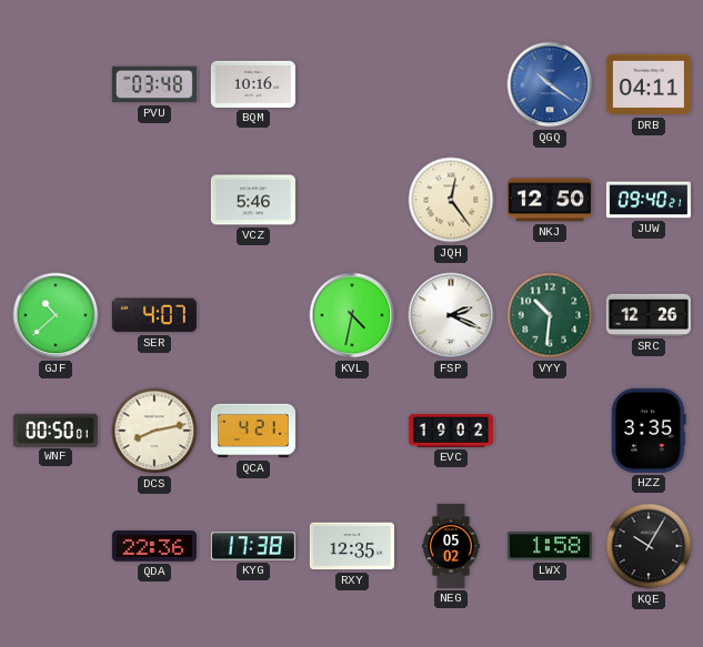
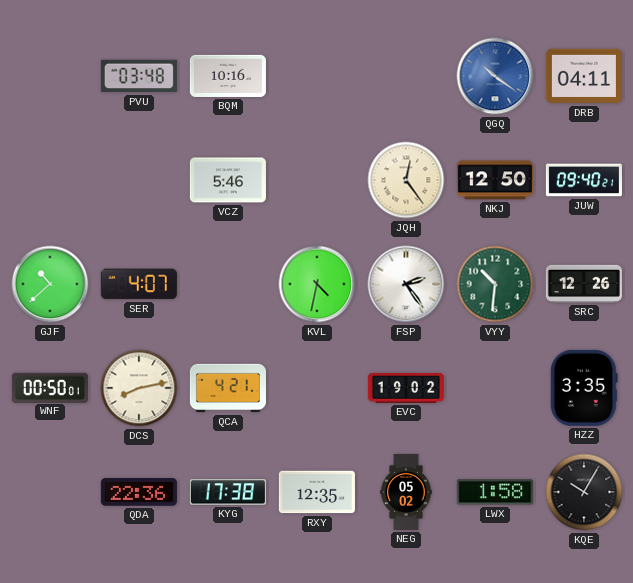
FSP: 2:19 -> 2:24
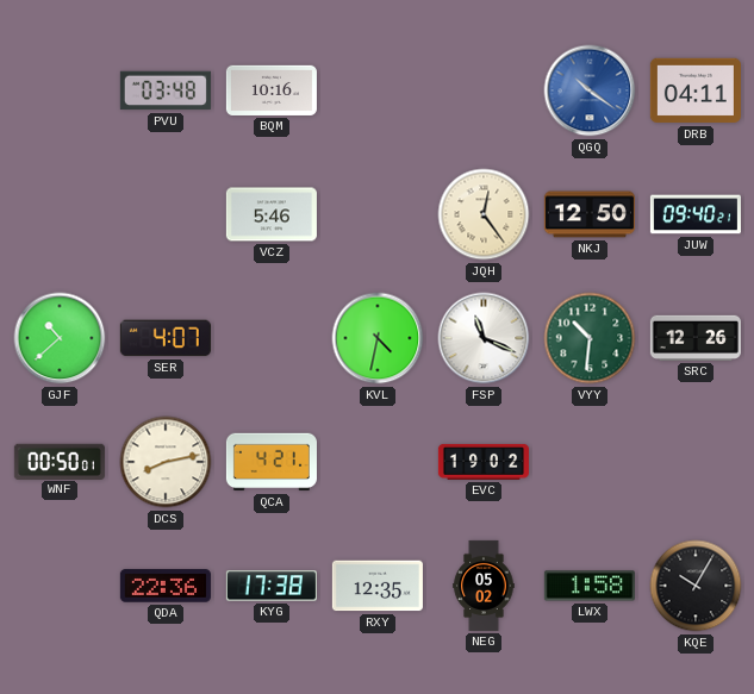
FSP: 2:24 -> 11:19
HZZ: 3:35 -> none
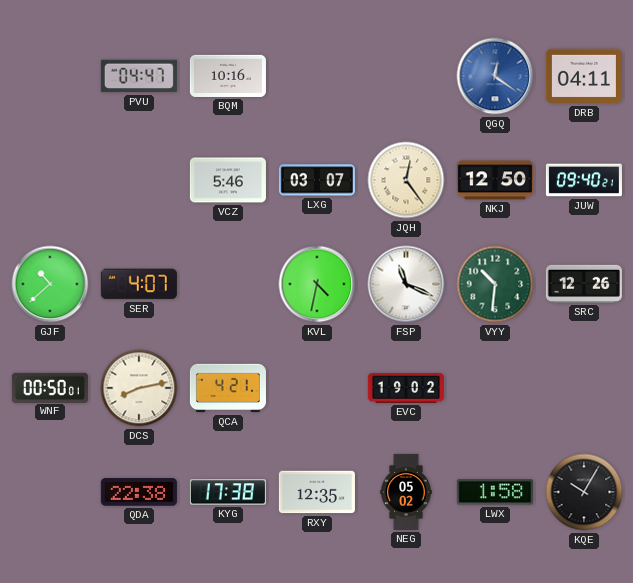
PVU: 03:48 -> 04:47
QGQ: 10:21 -> 12:21
LXG: none -> 03:07
QDA: 22:36 -> 22:38
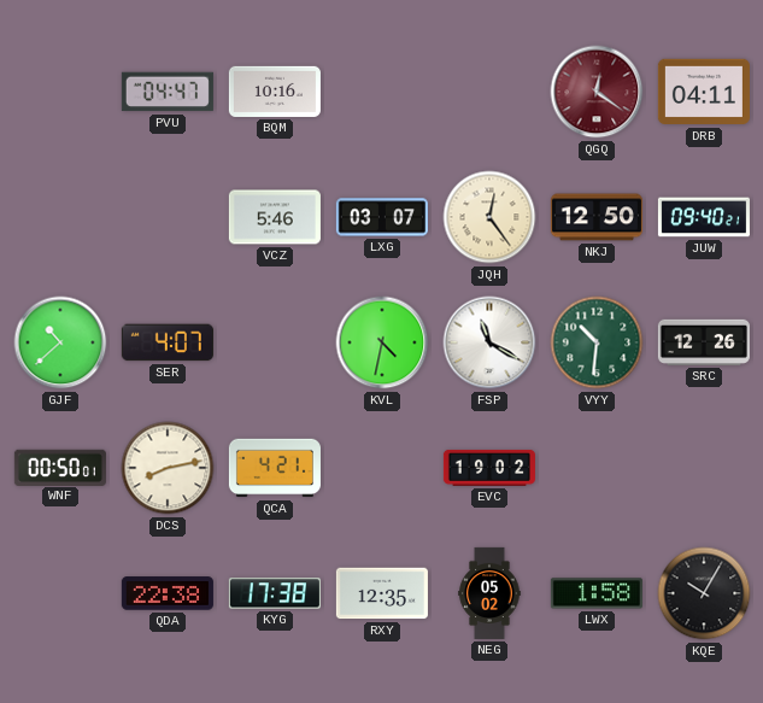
QGQ dial: blue -> burgundy
FSP: 11:19 -> 11:20
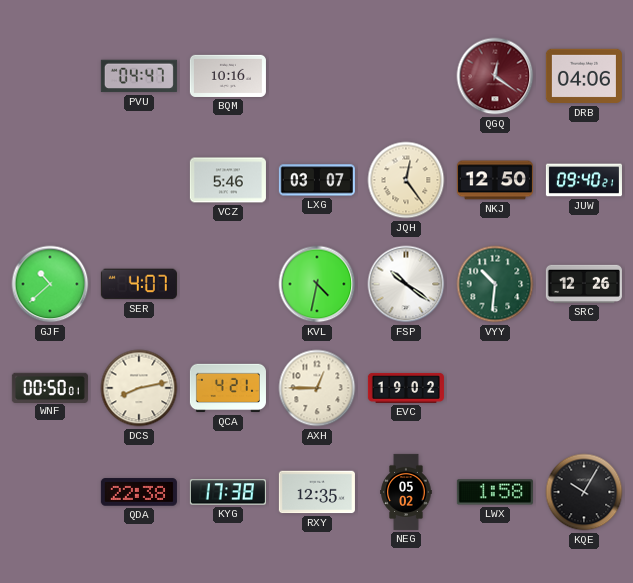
DRB: 04:11 -> 04:06
FSP: 11:20 -> 10:21
AXH: none -> 12:45
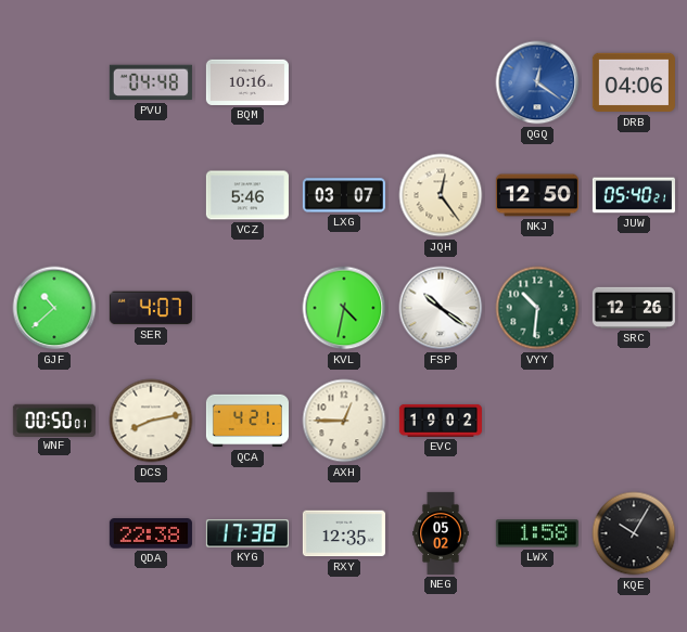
PVU: 04:47 -> 04:48
QGQ dial: burgundy -> blue
JUW: 09:40 -> 05:40
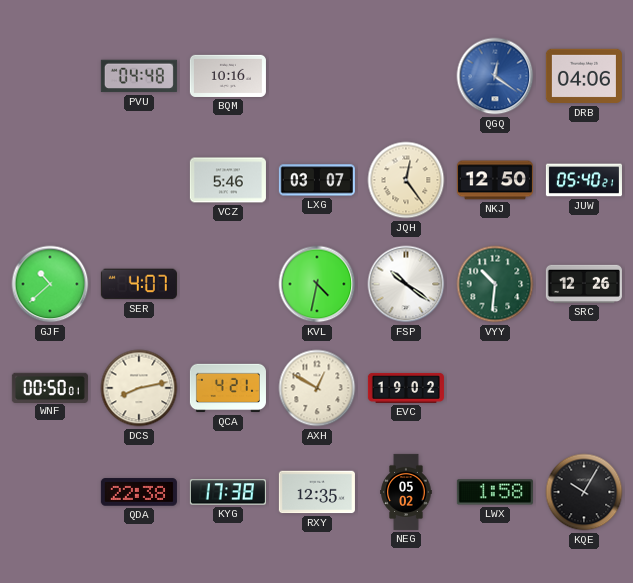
AXH: 12:45 -> 12:50
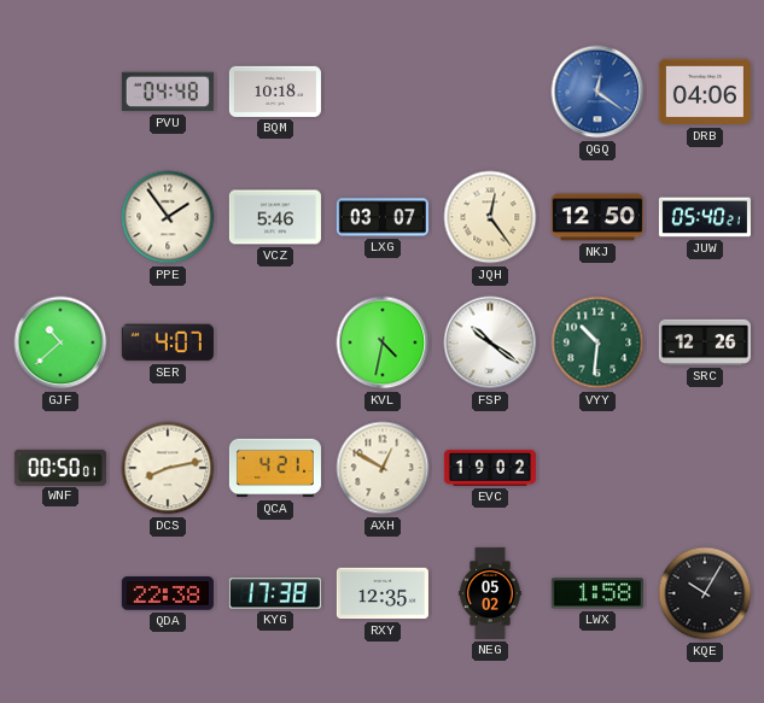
BQM: 10:16 -> 10:18
PPE: none -> 1:54
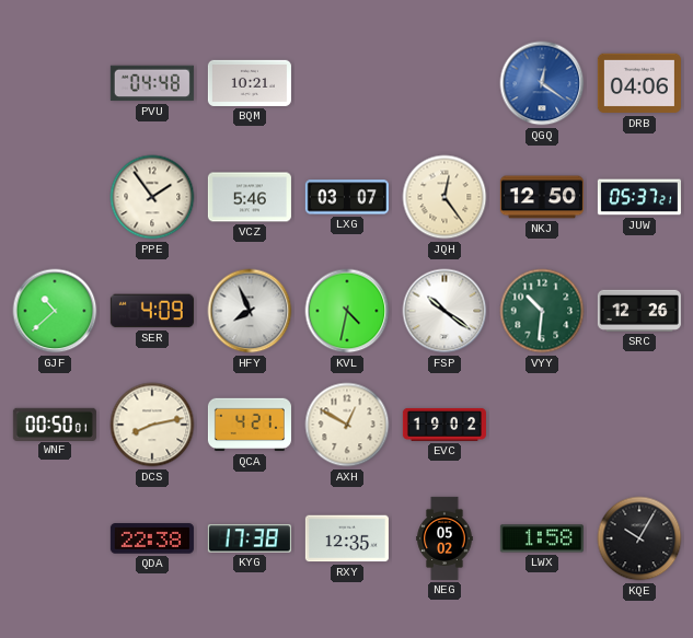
BQM: 10:18 -> 10:21
JUW: 05:40 -> 05:37
SER: 4:07 -> 4:09
HFY: none -> 7:56
